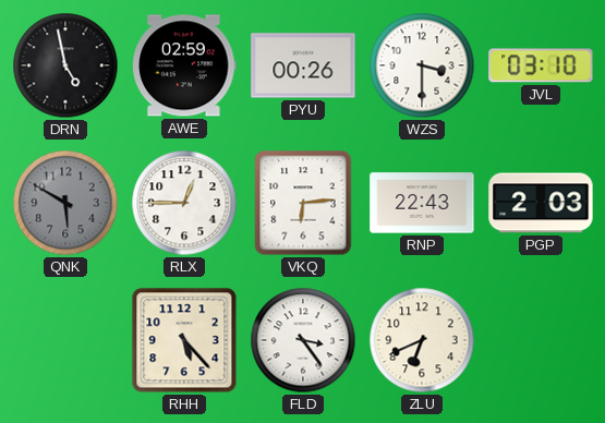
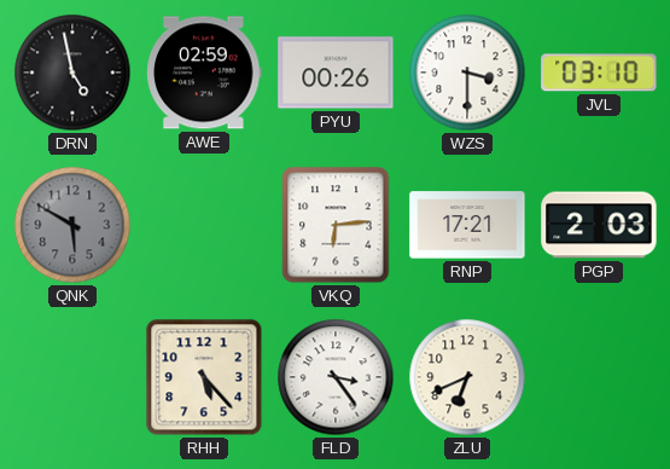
RLX: 12:45 -> none
RNP: 22:43 -> 17:21
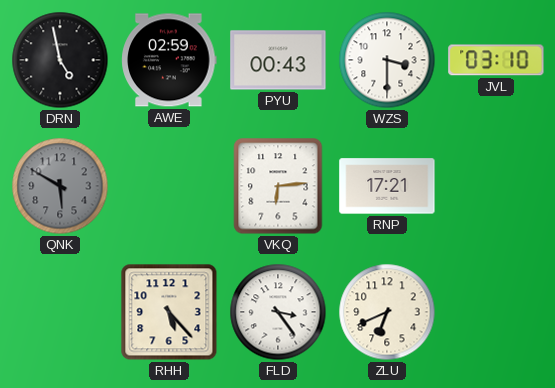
PYU: 00:26 -> 00:43
PGP: 2:03 -> none
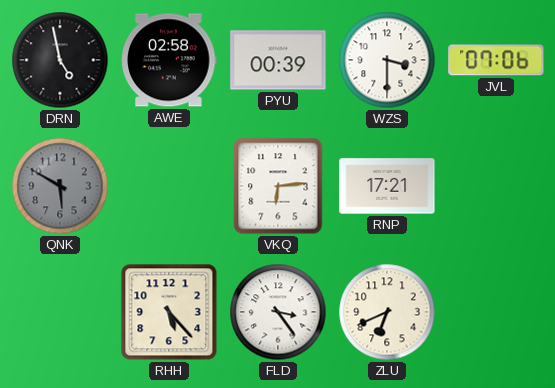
AWE: 02:59 -> 02:58
PYU: 00:43 -> 00:39
JVL: 03:10 -> 07:06
